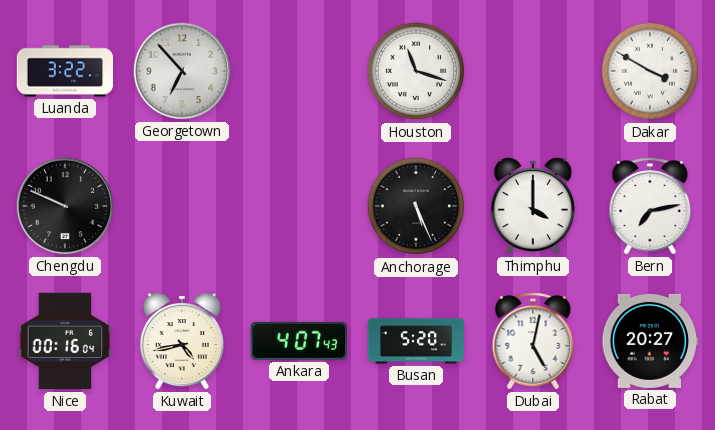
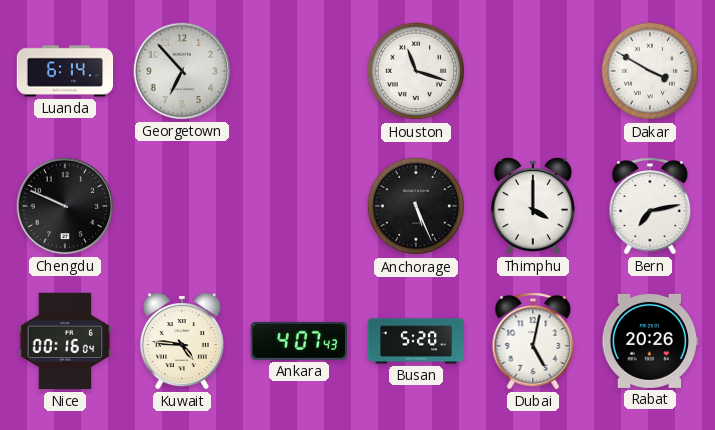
Luanda: 3:22 -> 6:14
Kuwait: 4:43 -> 4:46
Rabat: 20:27 -> 20:26
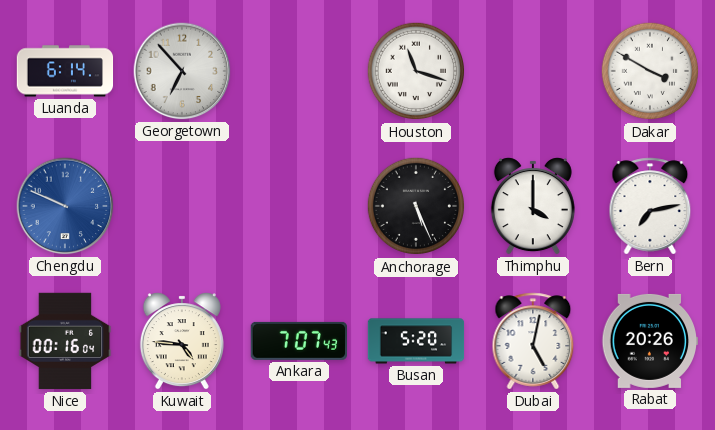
Chengdu dial: black -> blue
Ankara: 4:07 -> 7:07
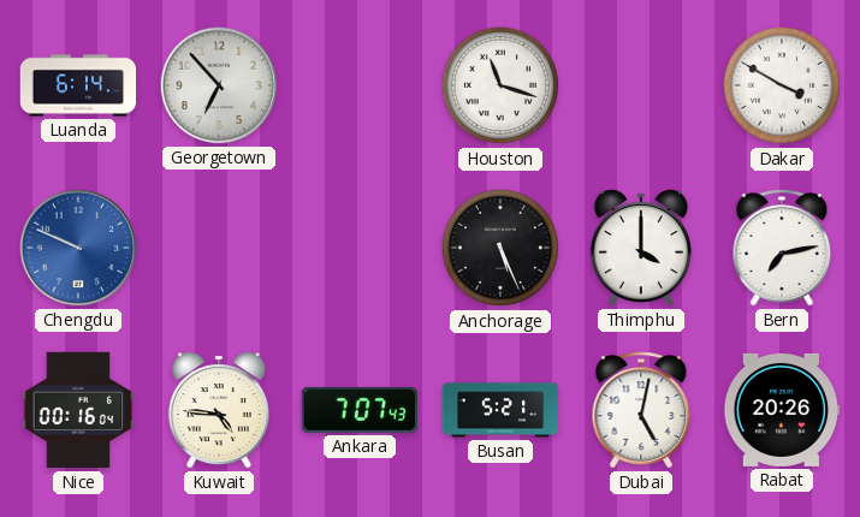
Busan: 5:20 -> 5:21
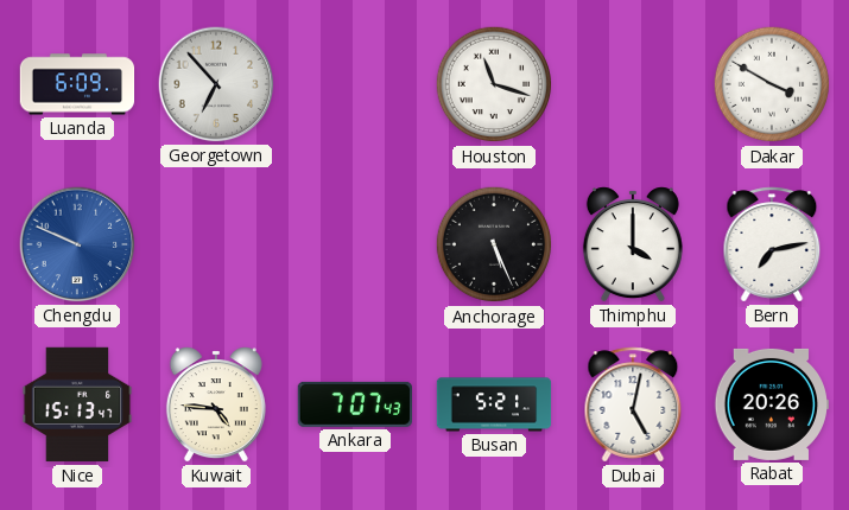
Luanda: 6:14 -> 6:09
Nice: 00:16 -> 15:13
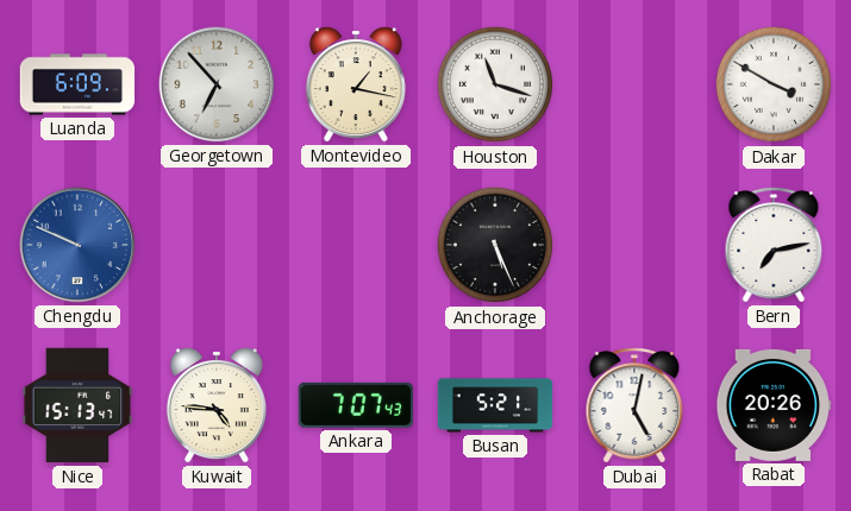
Montevideo: none -> 1:17
Thimphu: 4:00 -> none
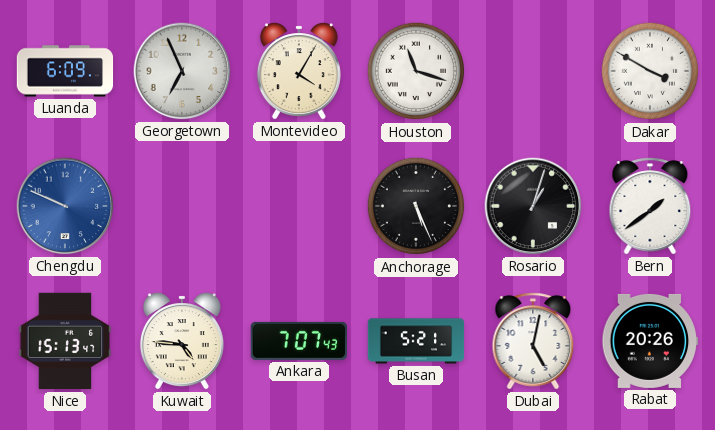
Georgetown: 6:53 -> 6:56
Montevideo: 1:17 -> 4:05
Rosario: none -> 1:03
Bern: 7:13 -> 1:39
